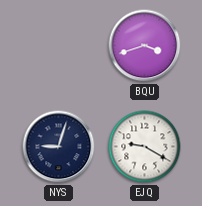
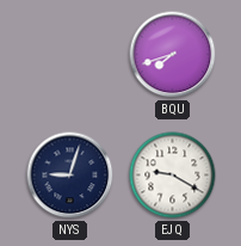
BQU: 3:42 -> 7:42
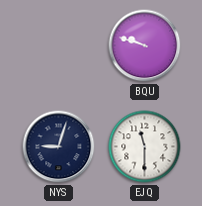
BQU: 7:42 -> 9:48
EJQ: 9:20 -> 11:30
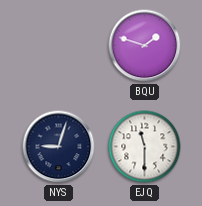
BQU: 9:48 -> 1:48
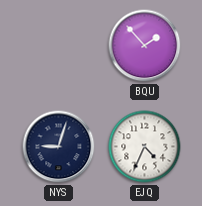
BQU: 1:48 -> 1:53
EJQ: 11:30 -> 4:34
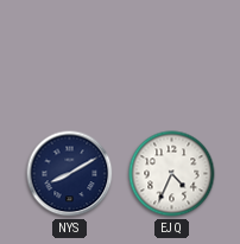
BQU: 1:53 -> none
NYS: 9:03 -> 8:10
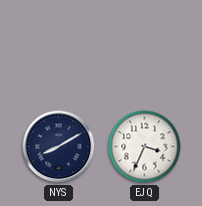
EJQ: 4:34 -> 3:34
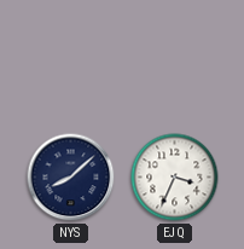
NYS: 8:10 -> 8:08
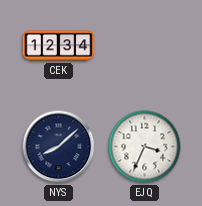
CEK: none -> 12:34
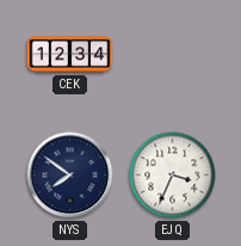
NYS: 8:08 -> 7:51
